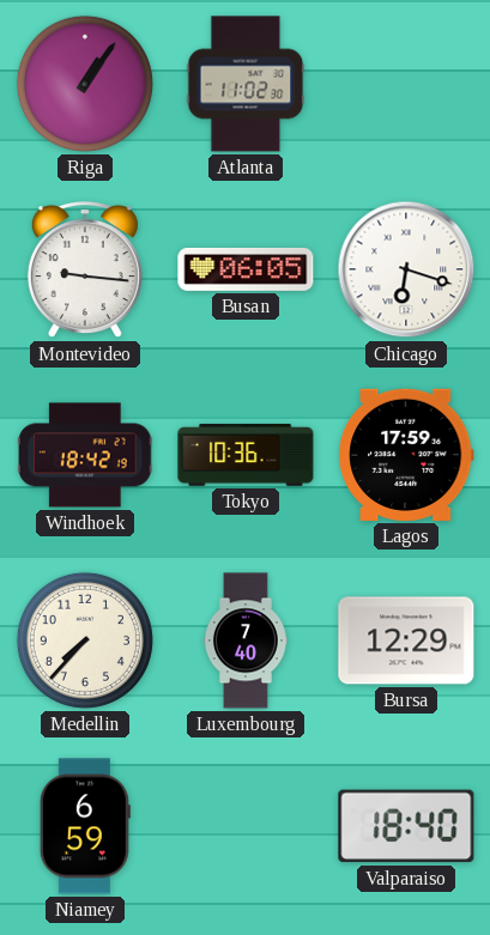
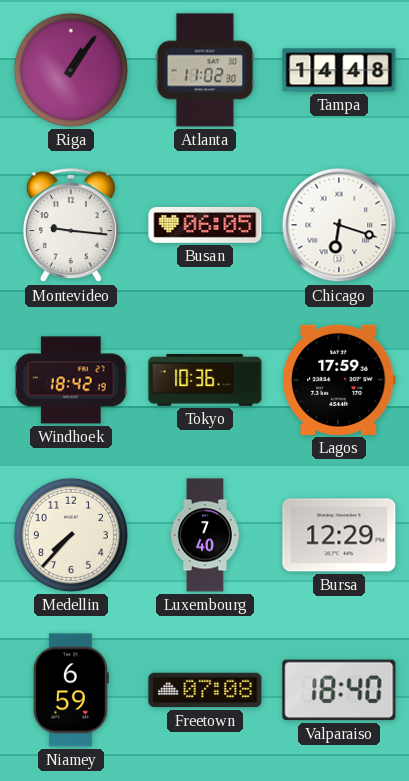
Tampa: none -> 14:48
Freetown: none -> 07:08
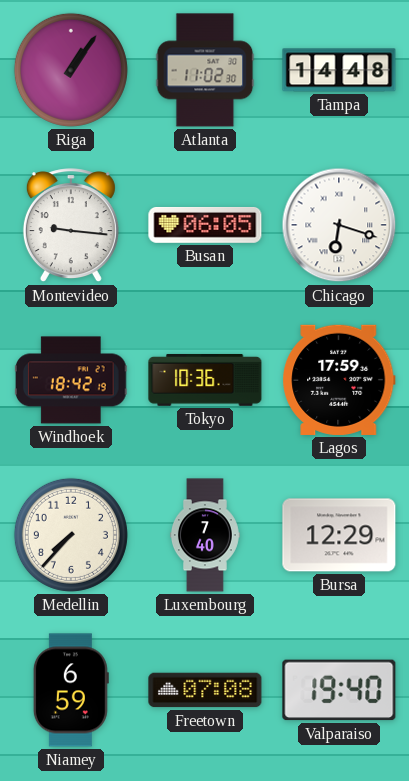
Valparaiso: 18:40 -> 19:40
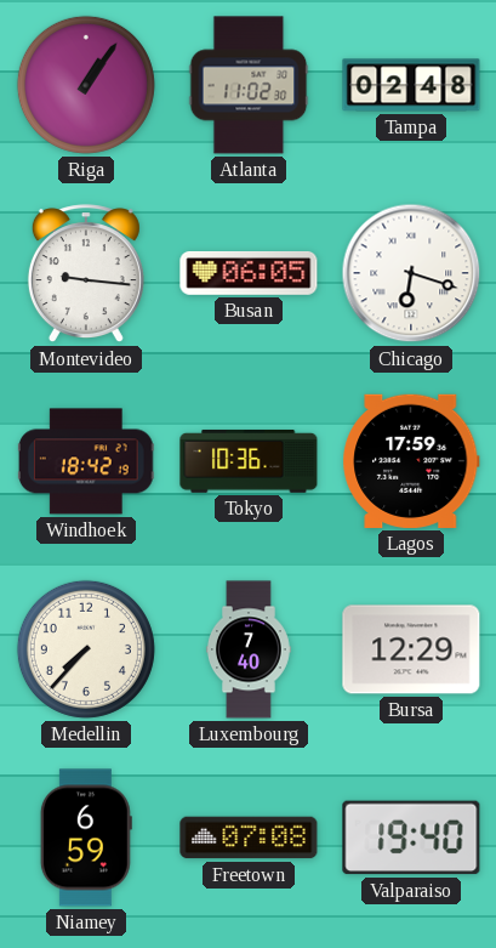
Tampa: 14:48 -> 02:48
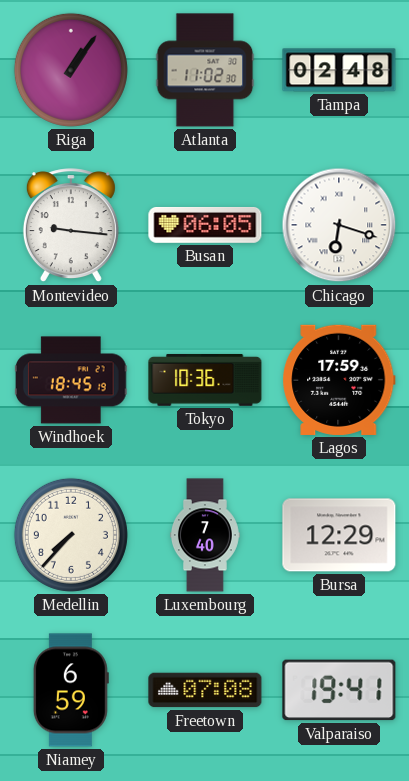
Windhoek: 18:42 -> 18:45
Valparaiso: 19:40 -> 19:41
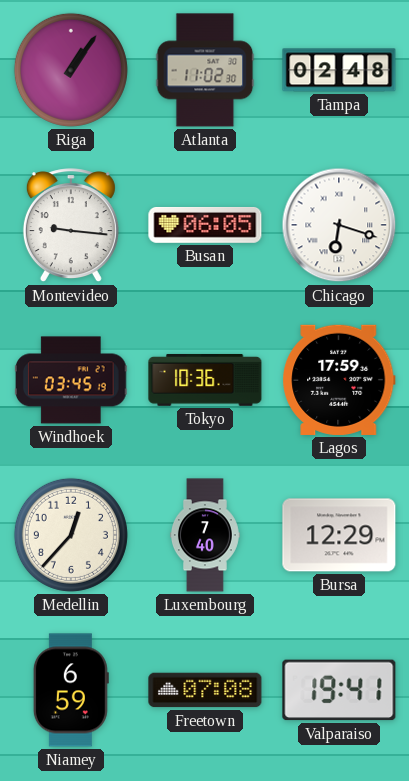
Windhoek: 18:45 -> 03:45
Medellin: 7:37 -> 12:37
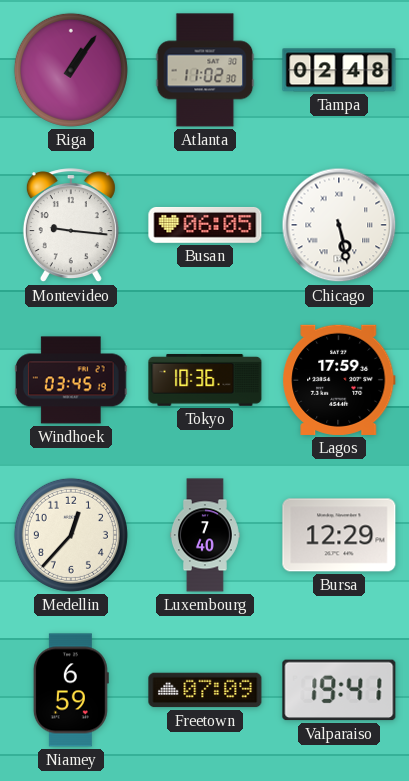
Chicago: 6:18 -> 5:28
Freetown: 07:08 -> 07:09
